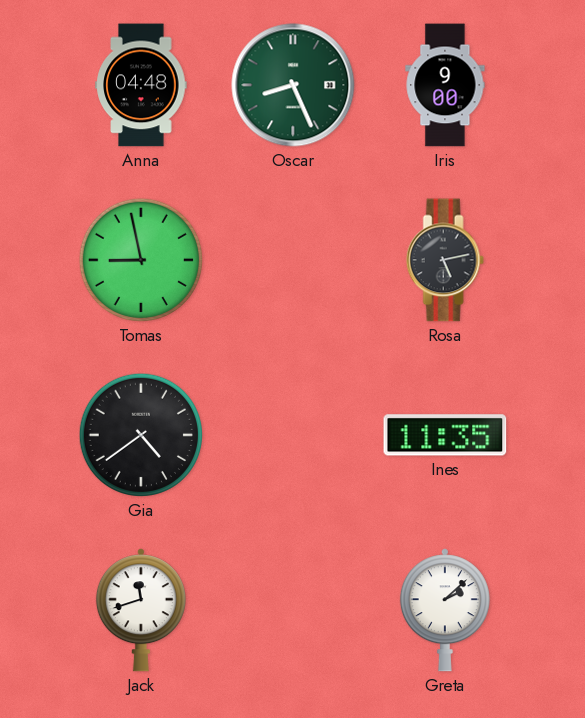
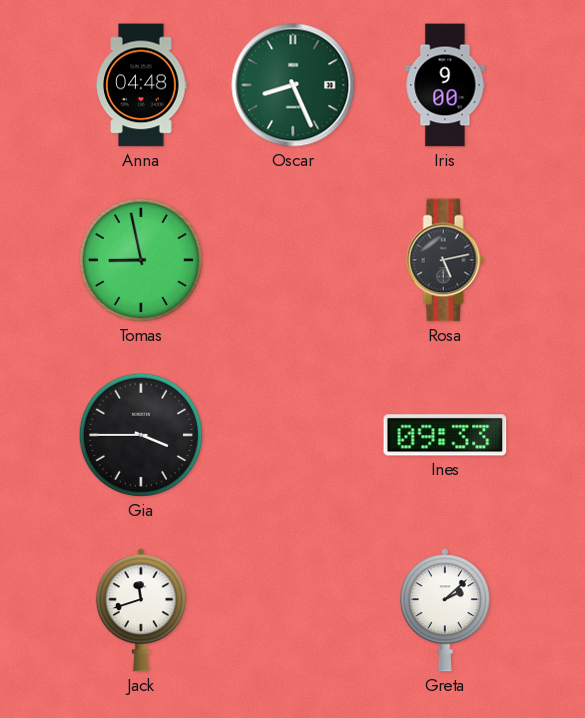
Gia: 4:39 -> 3:45
Ines: 11:35 -> 09:33
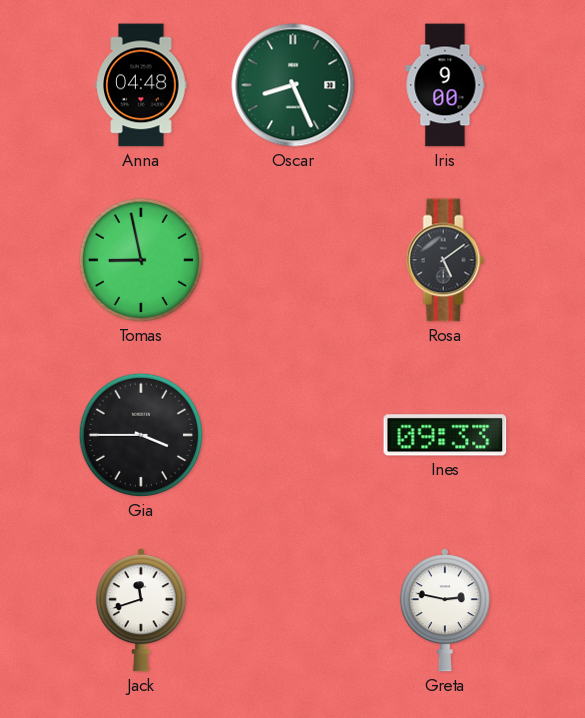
Rosa: 5:13 -> 5:09
Greta: 2:08 -> 2:47
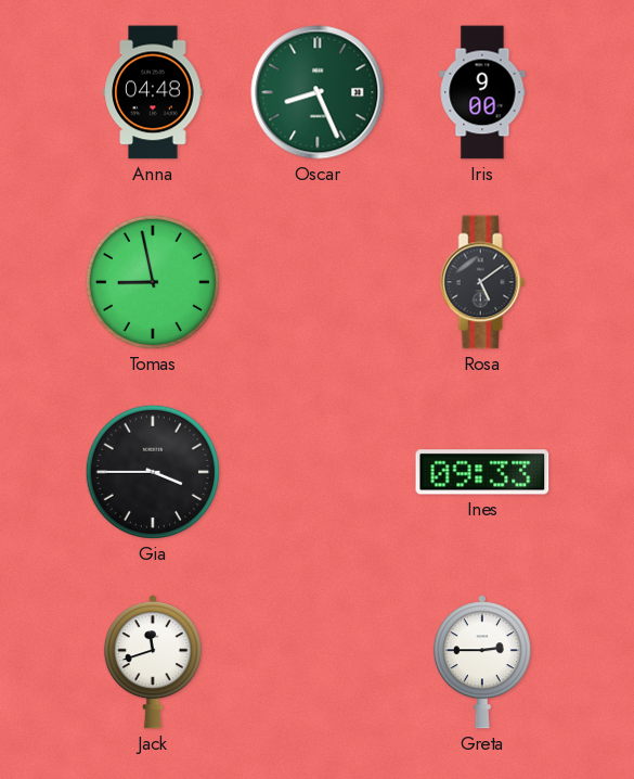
Greta: 2:47 -> 2:45
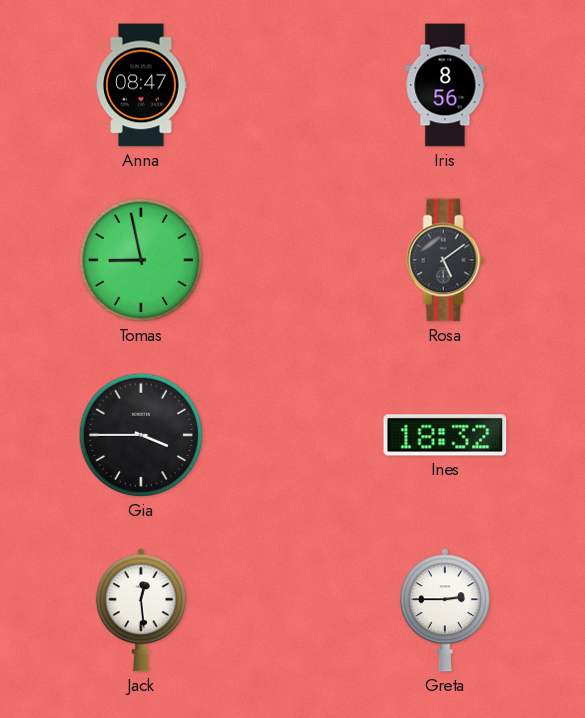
Anna: 04:48 -> 08:47
Oscar: 8:26 -> none
Iris: 9:00 -> 8:56
Ines: 09:33 -> 18:32
Jack: 11:42 -> 12:29
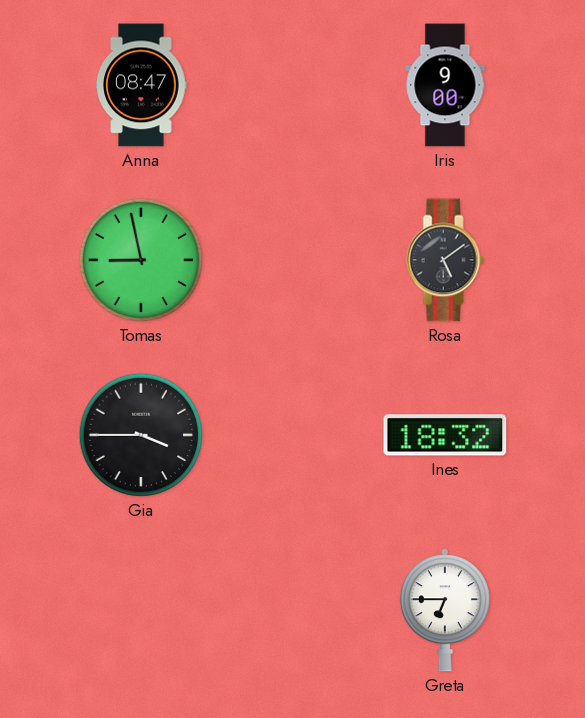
Iris: 8:56 -> 9:00
Jack: 12:29 -> none
Greta: 2:45 -> 6:45
